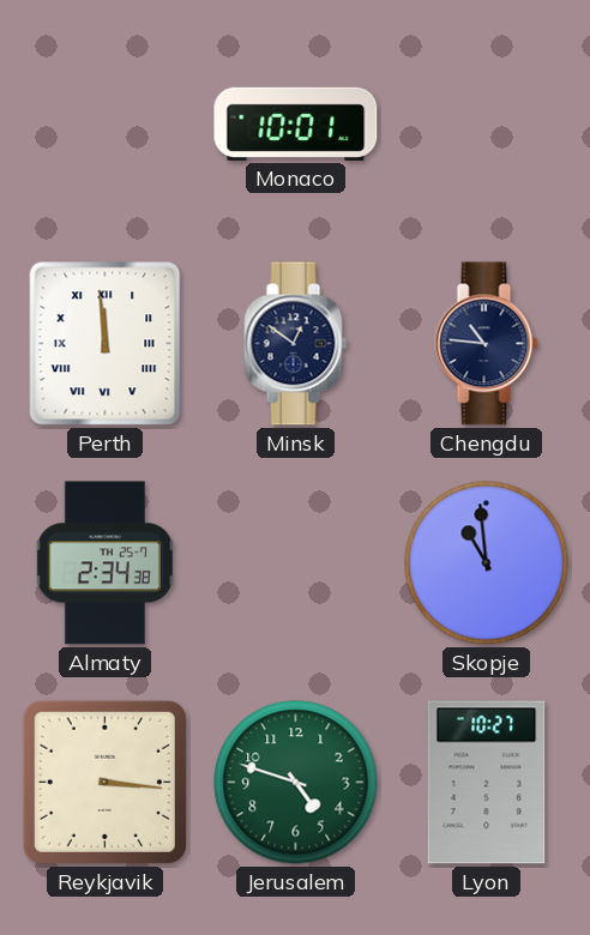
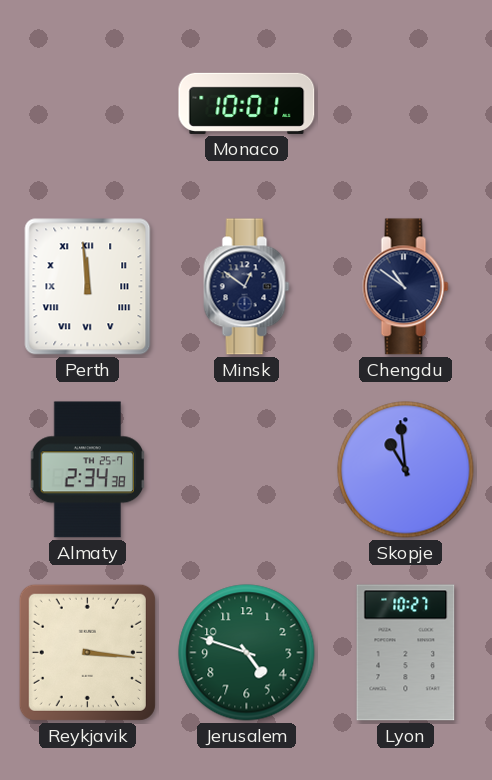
Chengdu: 10:46 -> 10:51
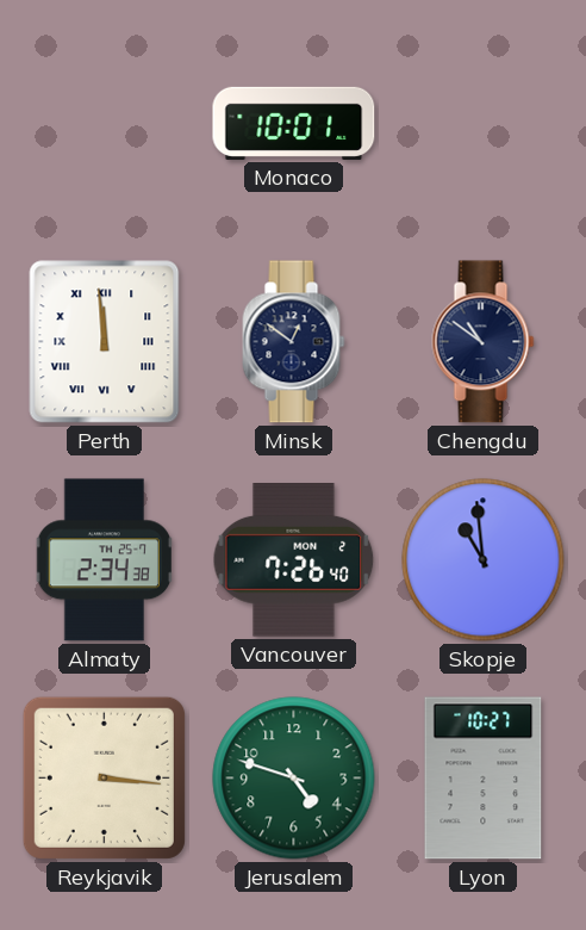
Vancouver: none -> 7:26
